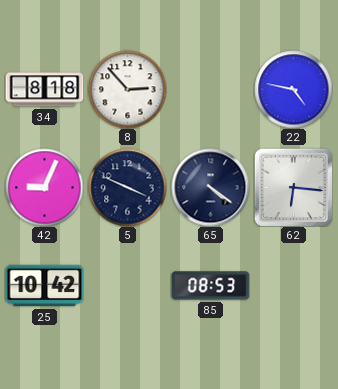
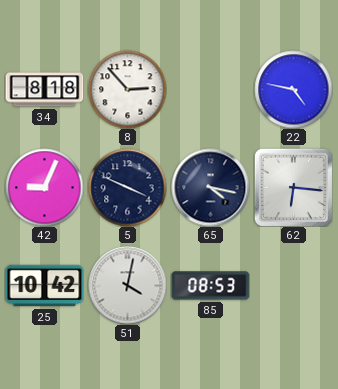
65: 4:21 -> 4:17
51: none -> 4:02
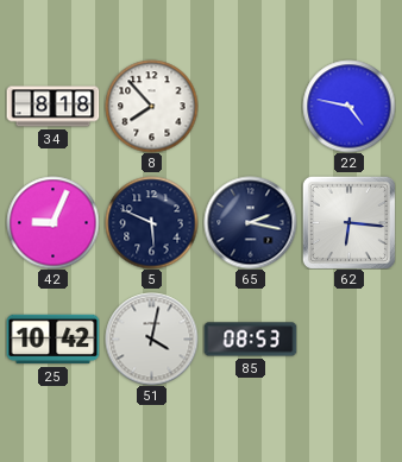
8: 2:53 -> 7:53
5: 3:49 -> 5:49
65: 4:17 -> 2:17
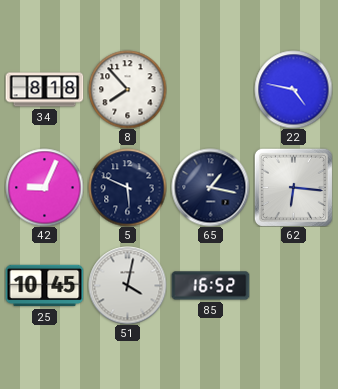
65: 2:17 -> 1:17
25: 10:42 -> 10:45
85: 08:53 -> 16:52
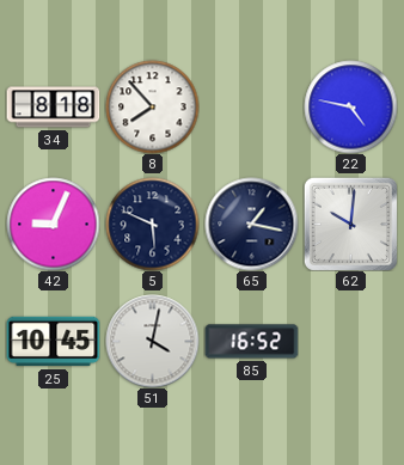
62: 6:16 -> 10:01
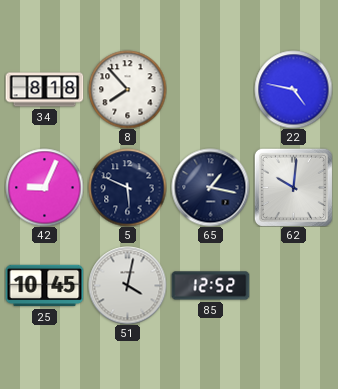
85: 16:52 -> 12:52
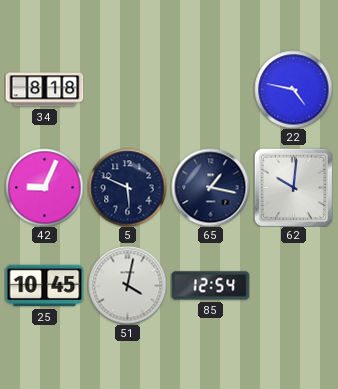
8: 7:53 -> none
85: 12:52 -> 12:54
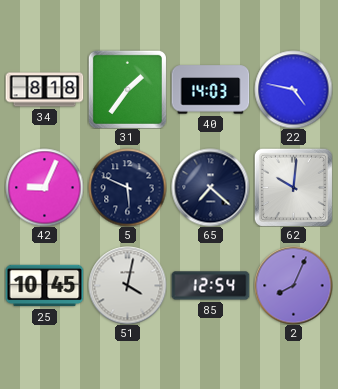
31: none -> 1:36
40: none -> 14:03
65: 1:17 -> 7:22
2: none -> 8:04
